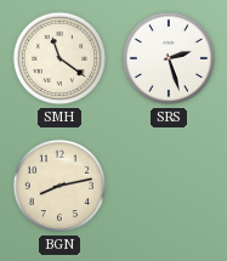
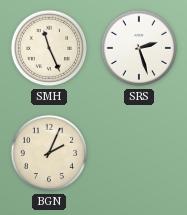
SMH: 11:21 -> 11:26
BGN: 8:13 -> 2:04
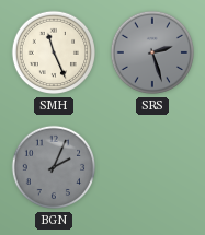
SRS dial: white -> grey
BGN dial: cream -> grey
